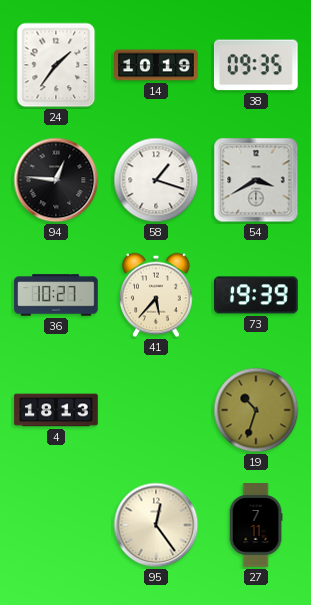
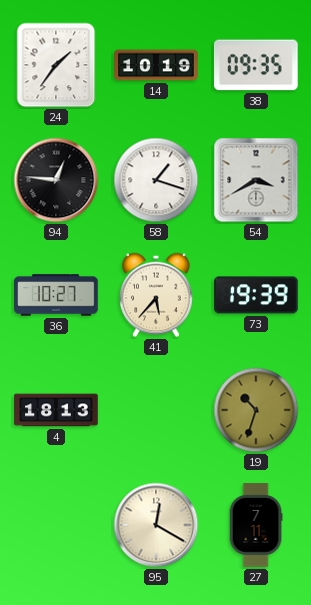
95: 12:24 -> 12:20
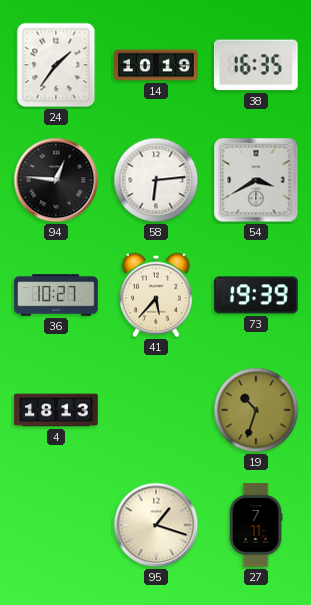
38: 09:35 -> 16:35
58: 1:18 -> 6:14
95: 12:20 -> 1:18
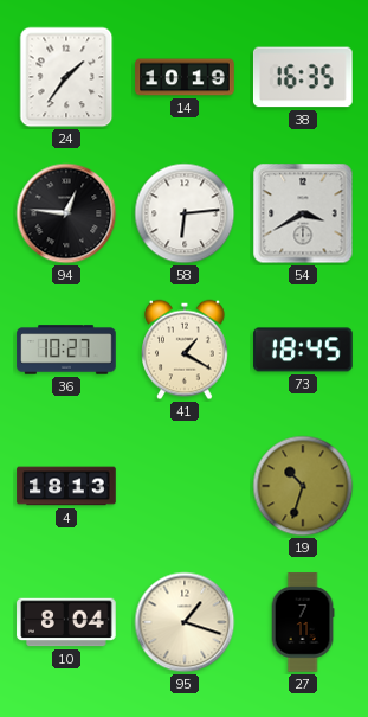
41: 5:37 -> 1:20
73: 19:39 -> 18:45
10: none -> 8:04
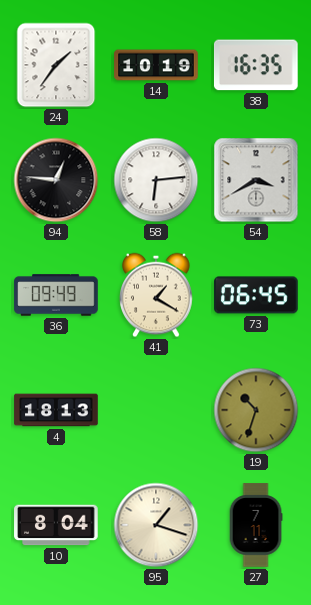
36: 10:27 -> 09:49
73: 18:45 -> 06:45
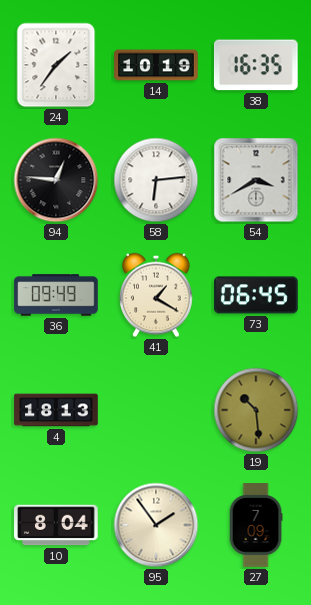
19: 10:33 -> 10:29
95: 1:18 -> 1:54
27: 7:11 -> 7:09
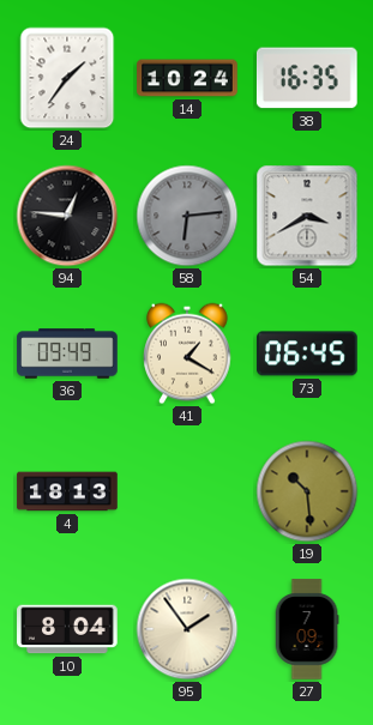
14: 10:19 -> 10:24
58 dial: white -> grey
